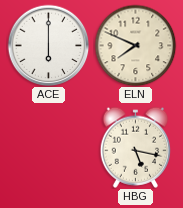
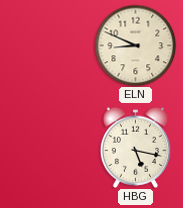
ACE: 6:00 -> none
ELN: 7:49 -> 8:49
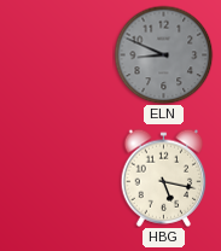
ELN dial: cream -> grey
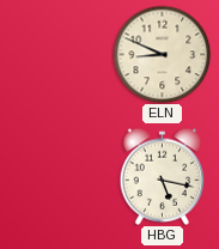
ELN dial: grey -> cream
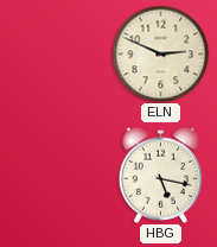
ELN: 8:49 -> 2:49
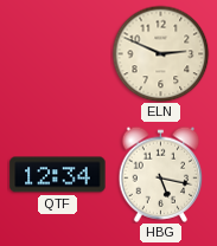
QTF: none -> 12:34
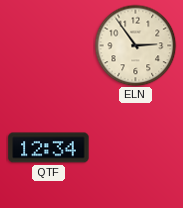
ELN: 2:49 -> 2:54
HBG: 5:17 -> none
